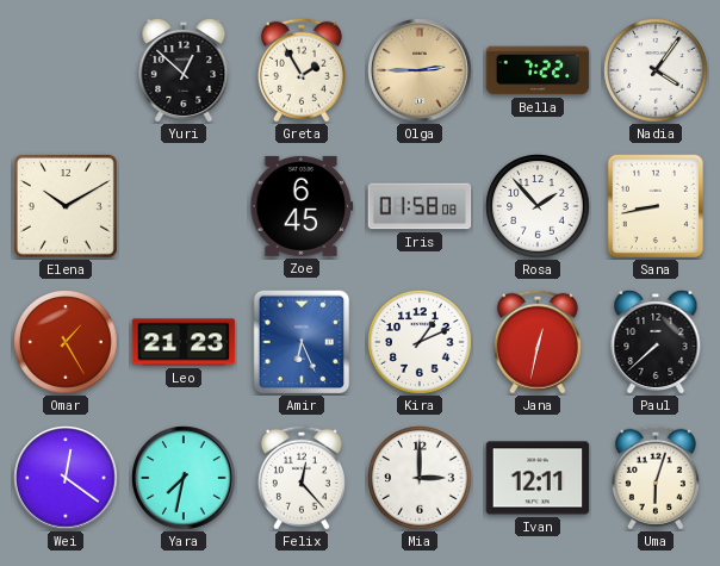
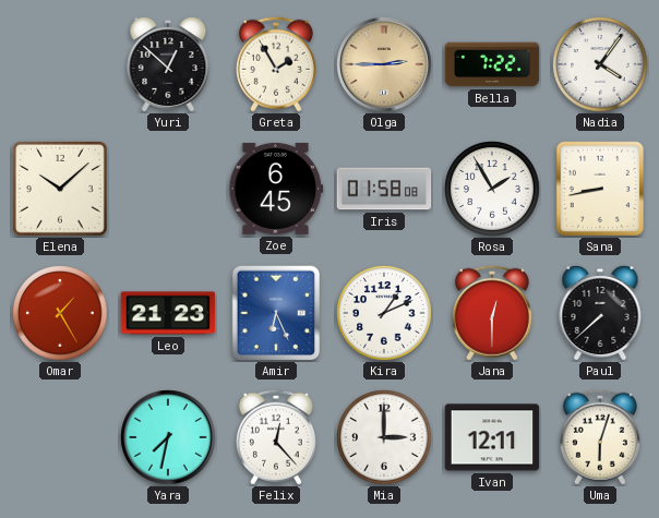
Elena: 10:10 -> 10:08
Rosa: 1:53 -> 1:55
Jana: 12:32 -> 12:30
Wei: 12:21 -> none
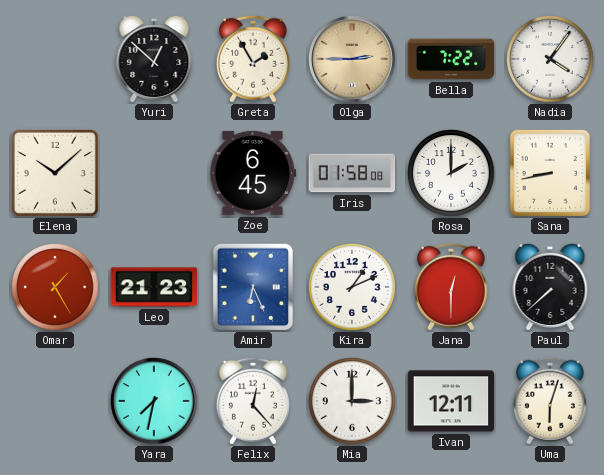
Rosa: 1:55 -> 2:00
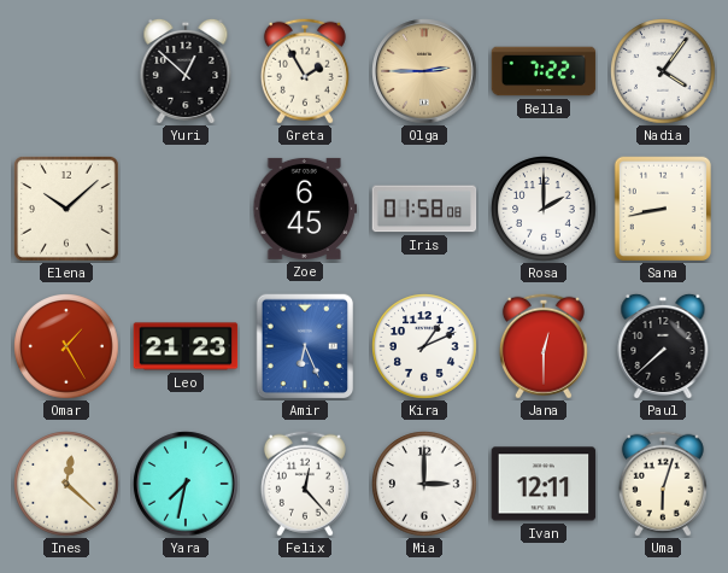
Ines: none -> 12:22
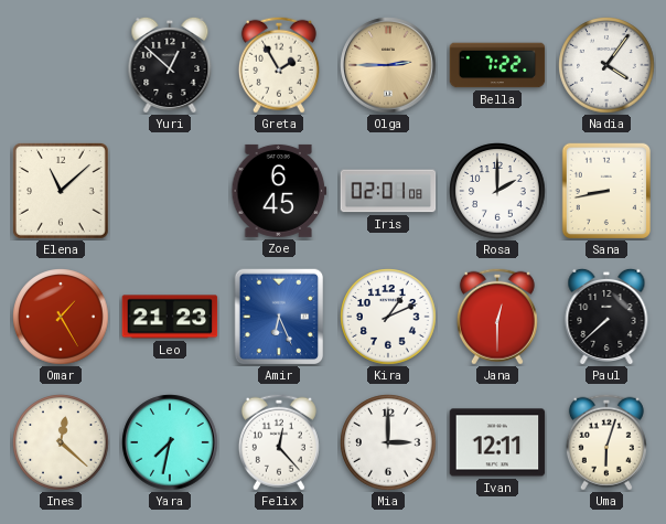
Elena: 10:08 -> 11:08
Iris: 01:58 -> 02:01
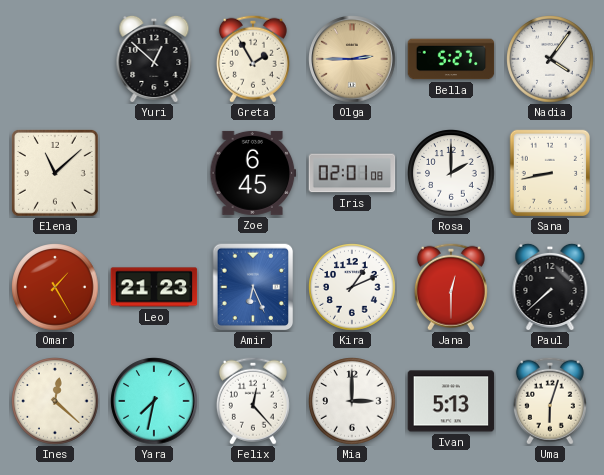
Bella: 7:22 -> 5:27
Ivan: 12:11 -> 5:13
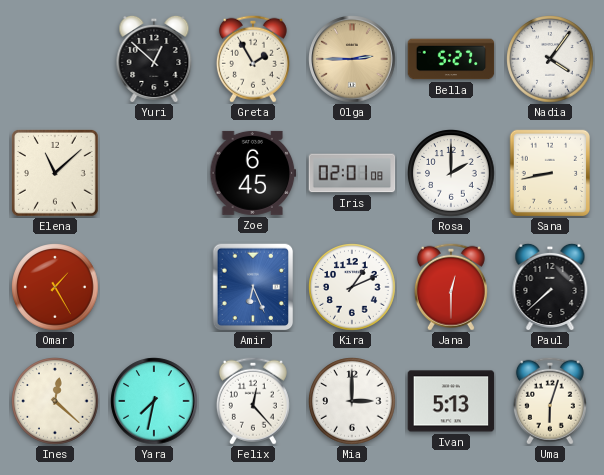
Leo: 21:23 -> none
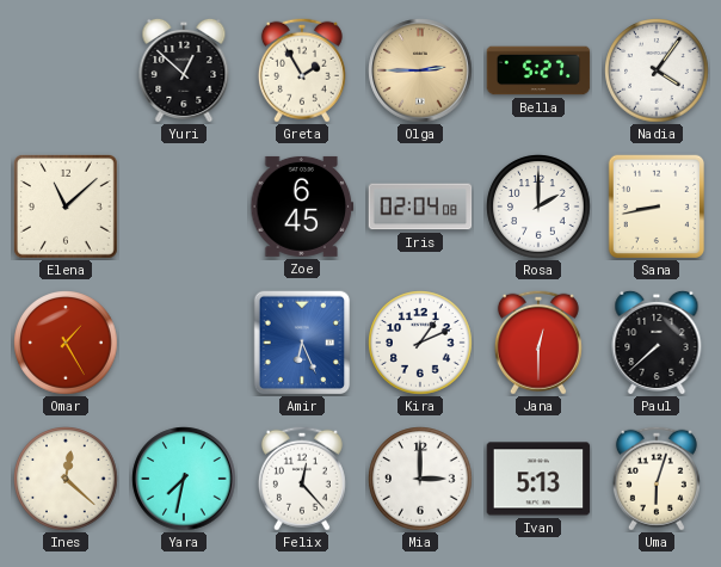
Iris: 02:01 -> 02:04
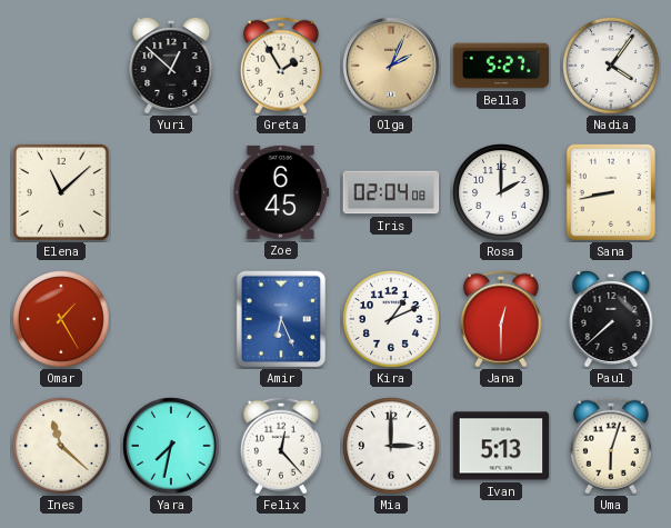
Olga: 2:45 -> 2:04
Ines: 12:22 -> 11:22
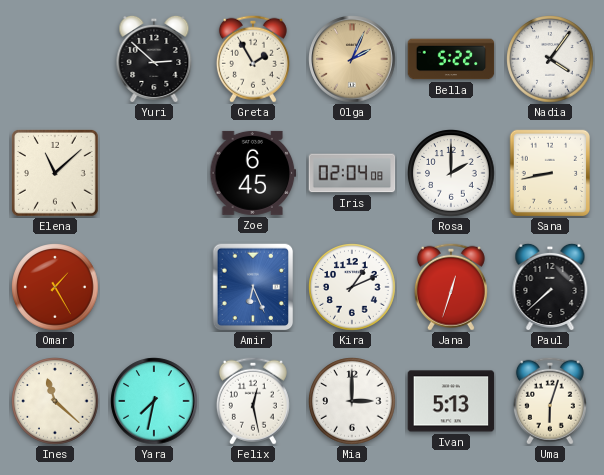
Yuri: 12:52 -> 2:52
Bella: 5:27 -> 5:22
Jana: 12:30 -> 12:33
Felix: 12:23 -> 12:28
